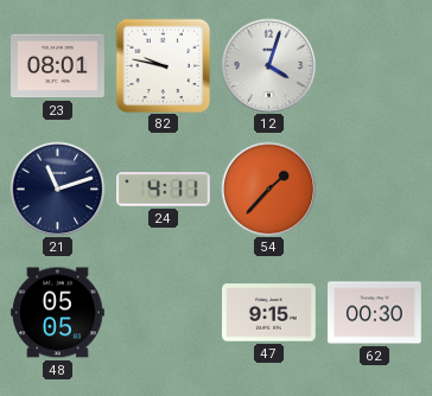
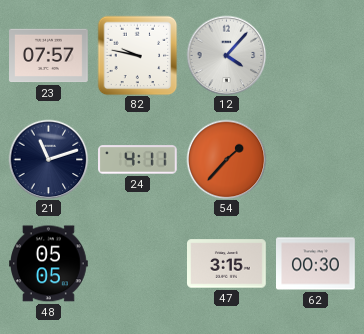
23: 08:01 -> 07:57
12: 4:03 -> 4:07
47: 9:15 -> 3:15
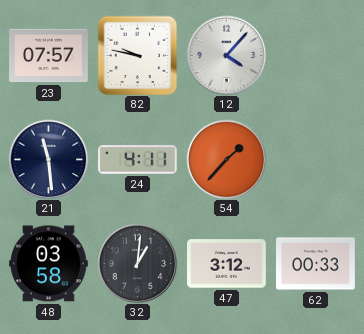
21: 11:12 -> 11:29
48: 05:05 -> 03:58
32: none -> 1:01
47: 3:15 -> 3:12
62: 00:30 -> 00:33
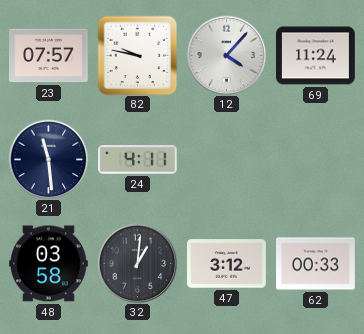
69: none -> 11:24
54: 1:37 -> none
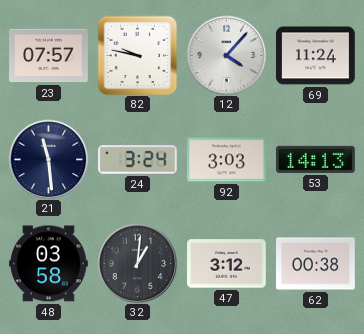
24: 4:11 -> 3:24
92: none -> 3:03
53: none -> 14:13
62: 00:33 -> 00:38
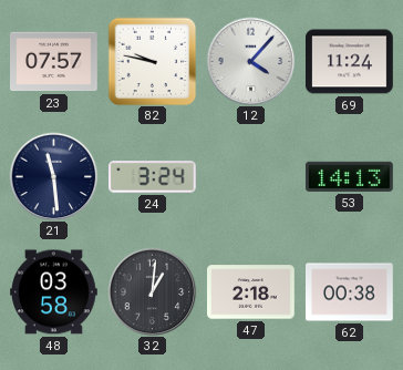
92: 3:03 -> none
47: 3:12 -> 2:18
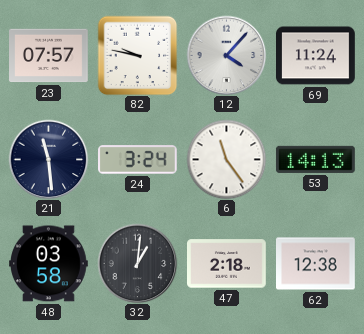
6: none -> 11:24
62: 00:38 -> 12:38
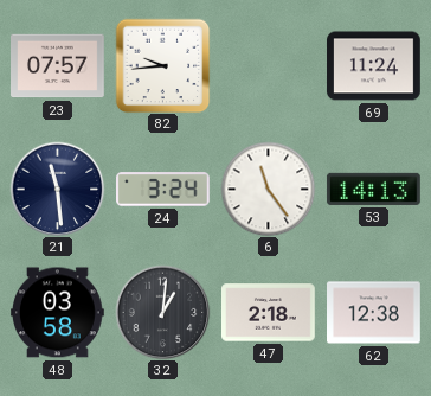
82: 9:47 -> 9:44
12: 4:07 -> none
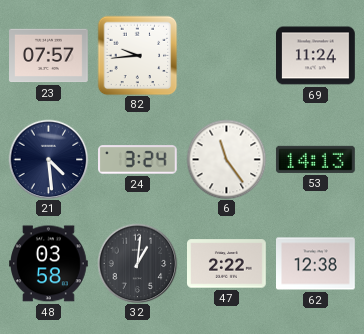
21: 11:29 -> 4:29
47: 2:18 -> 2:22
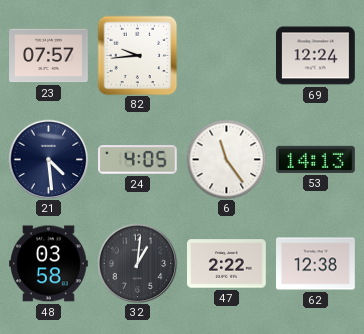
69: 11:24 -> 12:24
24: 3:24 -> 4:05
